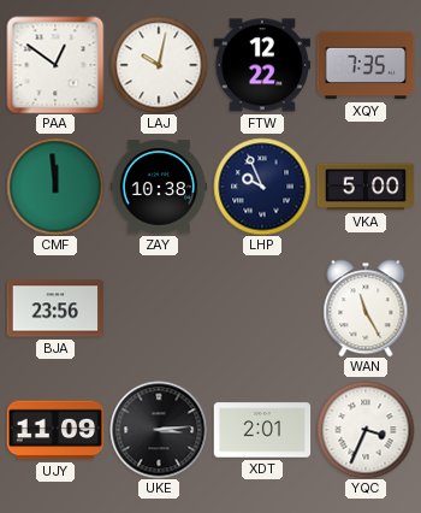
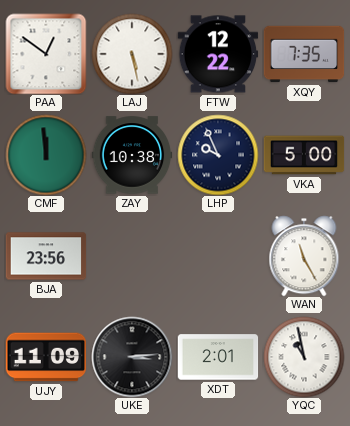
LAJ: 10:02 -> 5:28
YQC: 3:34 -> 10:58
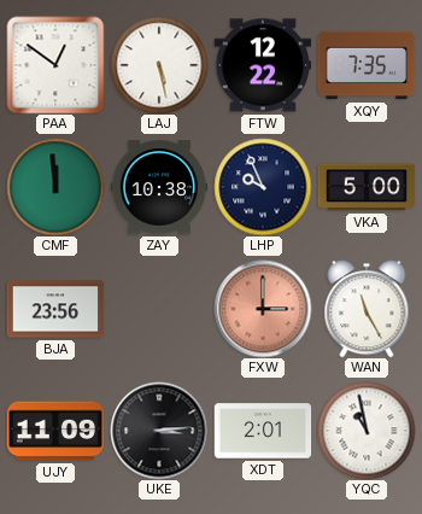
FXW: none -> 3:00
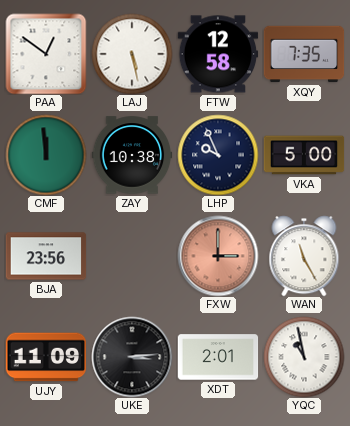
FTW: 12:22 -> 12:58
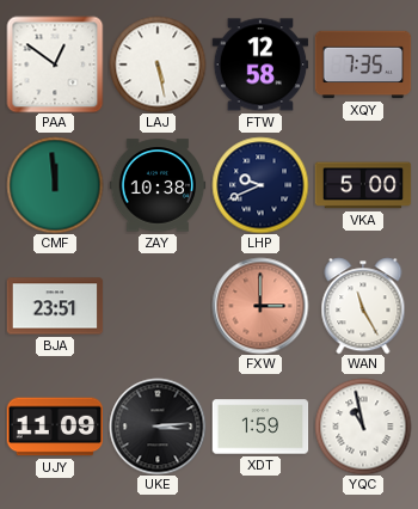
LHP: 9:56 -> 9:41
BJA: 23:56 -> 23:51
XDT: 2:01 -> 1:59
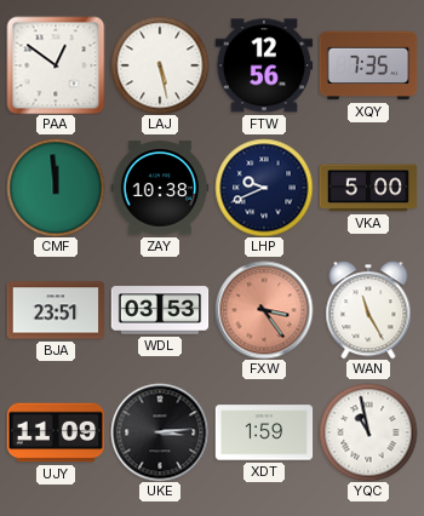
FTW: 12:58 -> 12:56
WDL: none -> 03:53
FXW: 3:00 -> 3:24
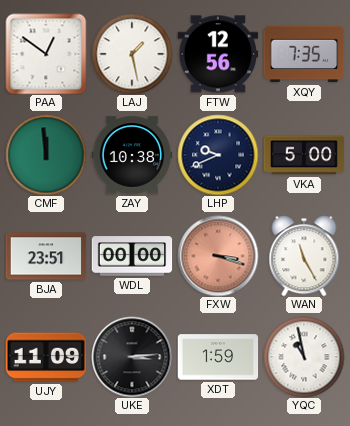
LAJ: 5:28 -> 1:28
WDL: 03:53 -> 00:00
FXW: 3:24 -> 3:18
